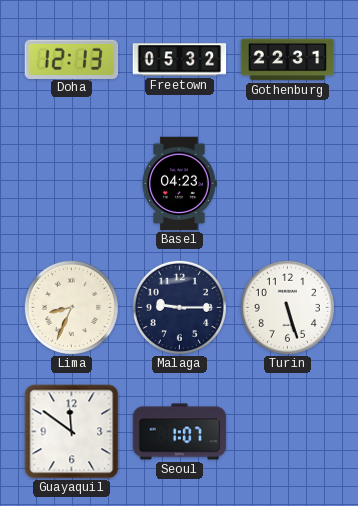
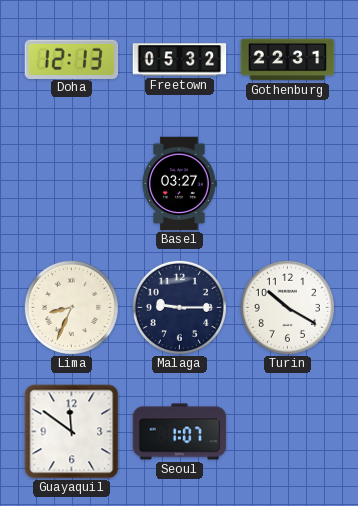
Basel: 04:23 -> 03:27
Turin: 5:27 -> 10:20
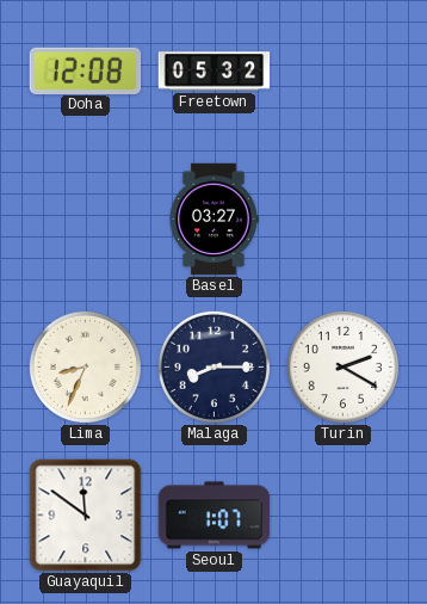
Doha: 12:13 -> 12:08
Gothenburg: 22:31 -> none
Malaga: 9:15 -> 8:15
Turin: 10:20 -> 2:20
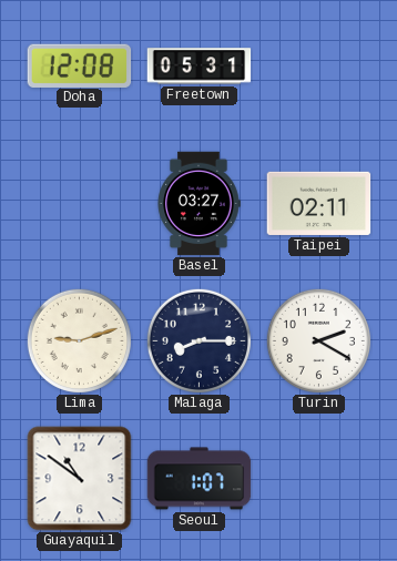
Freetown: 05:32 -> 05:31
Taipei: none -> 02:11
Lima: 8:34 -> 9:12
Guayaquil: 11:51 -> 10:51
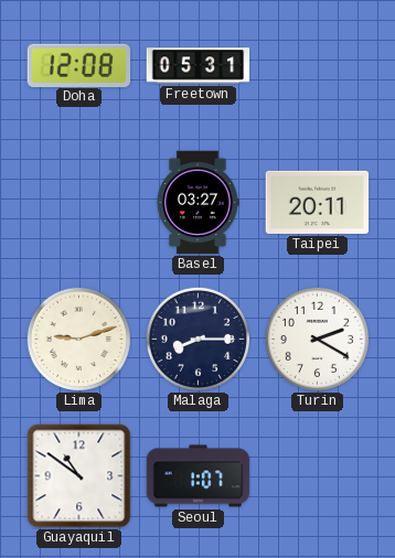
Taipei: 02:11 -> 20:11
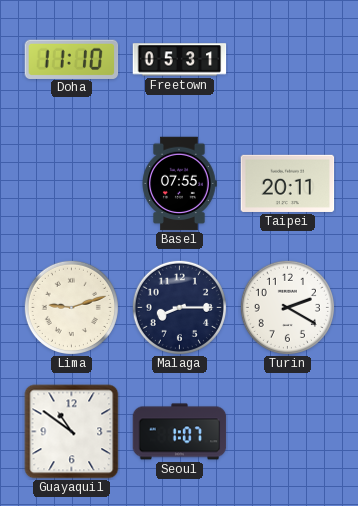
Doha: 12:08 -> 11:10
Basel: 03:27 -> 07:55
